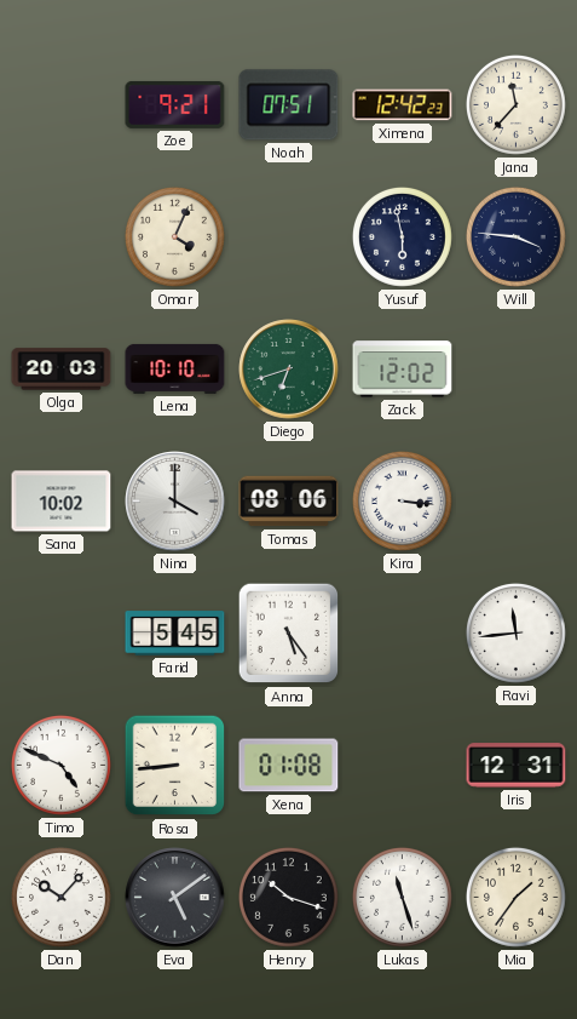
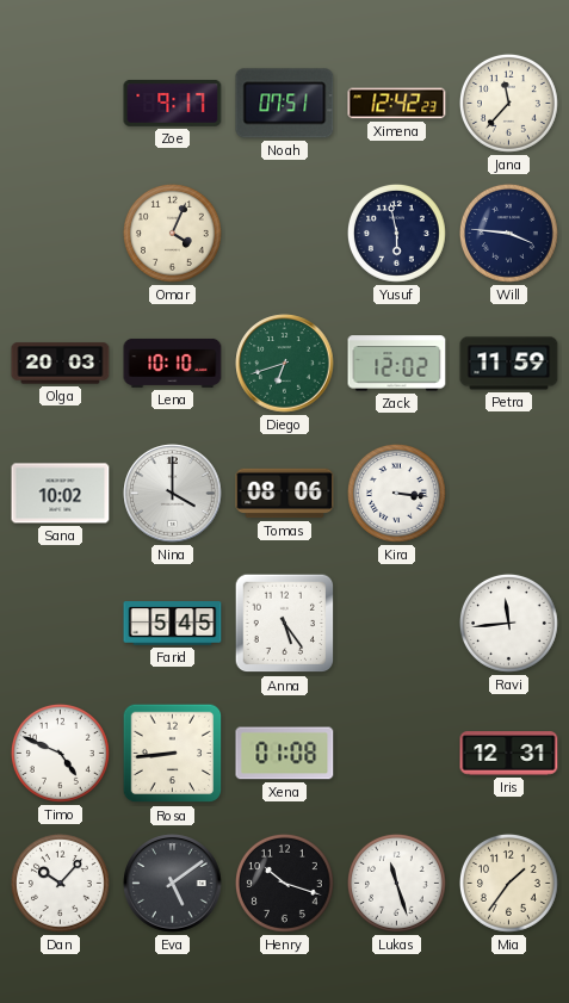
Zoe: 9:21 -> 9:17
Petra: none -> 11:59
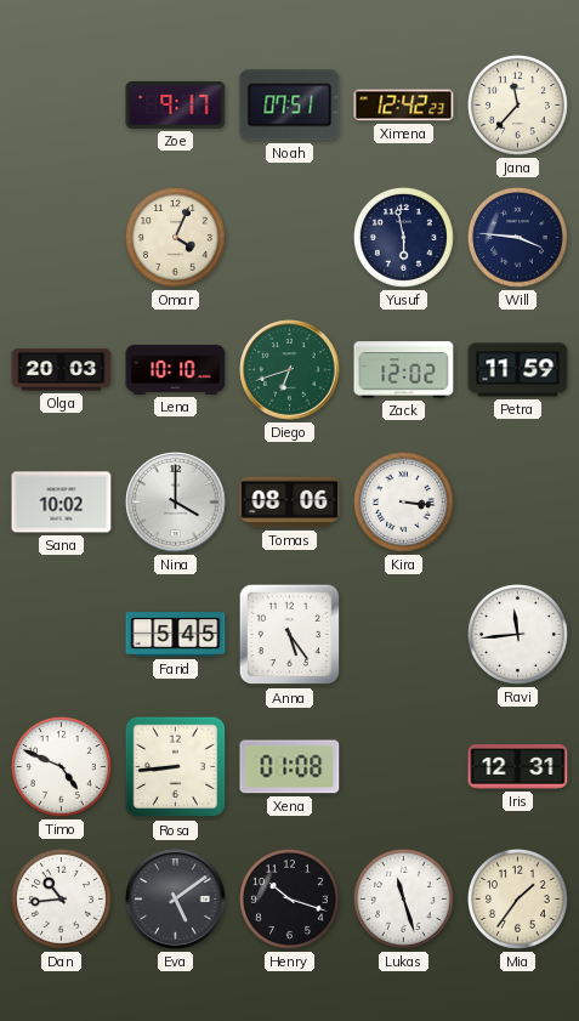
Dan: 10:07 -> 10:44
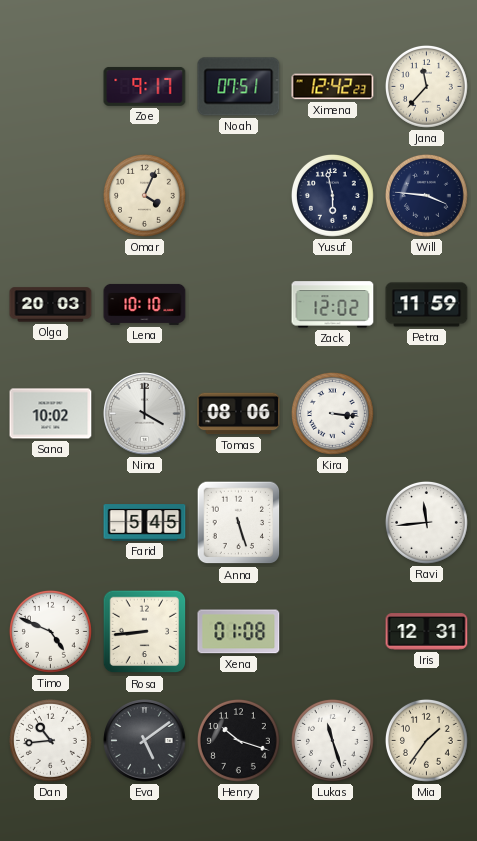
Diego: 6:42 -> none
Anna: 5:24 -> 5:27
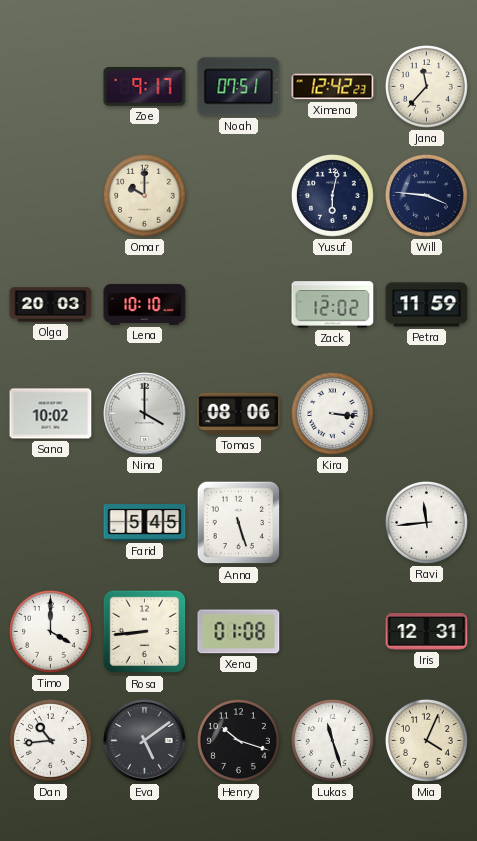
Omar: 4:04 -> 10:00
Yusuf: 5:58 -> 6:02
Timo: 4:49 -> 4:00
Mia: 1:36 -> 4:04
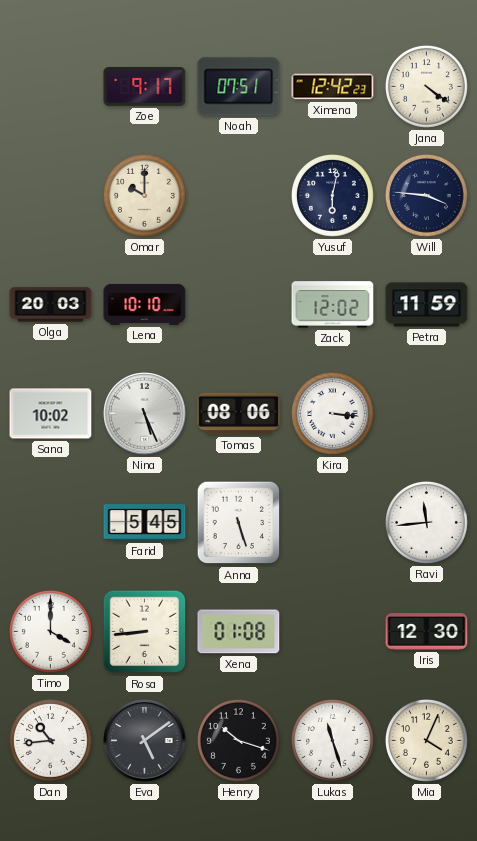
Jana: 11:37 -> 4:21
Nina: 4:00 -> 5:26
Iris: 12:31 -> 12:30
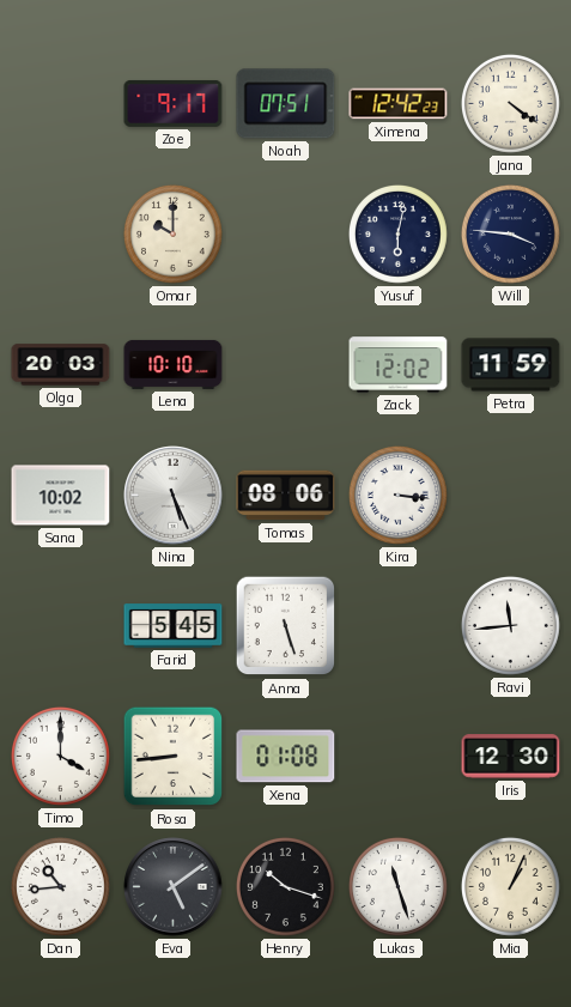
Mia: 4:04 -> 1:04
